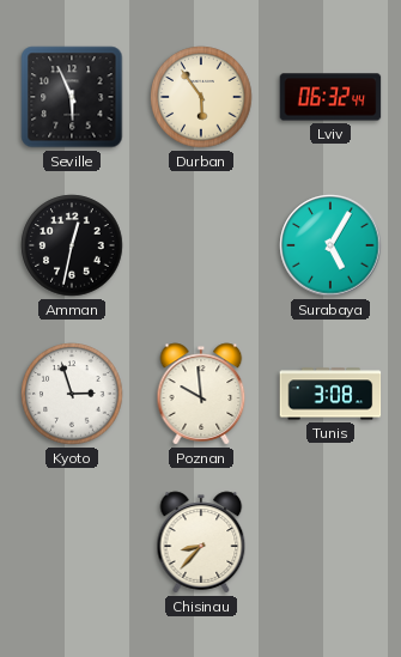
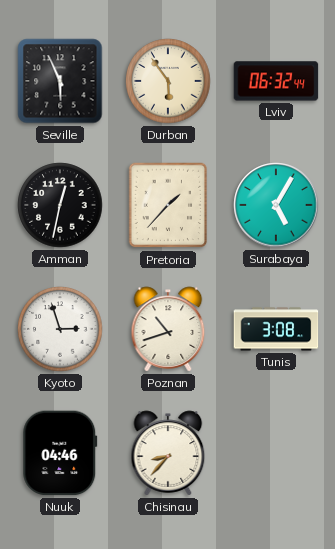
Pretoria: none -> 1:37
Poznan: 9:59 -> 10:42
Nuuk: none -> 04:46
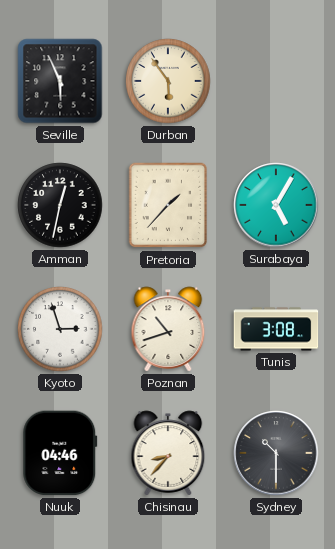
Lviv: 06:32 -> none
Sydney: none -> 10:30
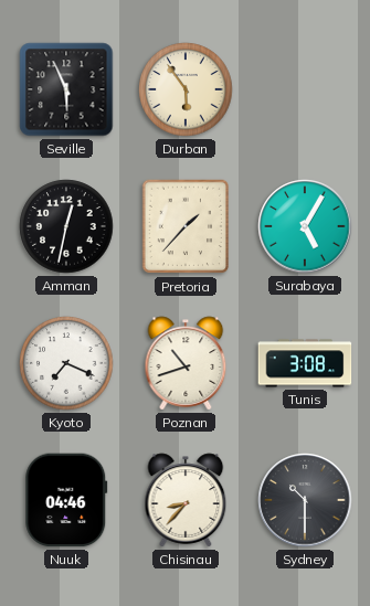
Kyoto: 2:57 -> 7:19
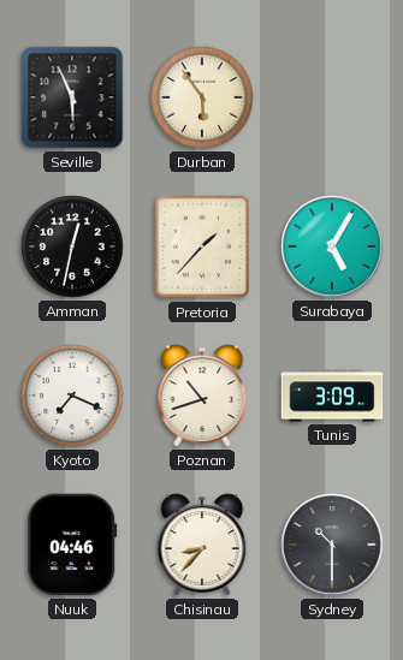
Tunis: 3:08 -> 3:09
